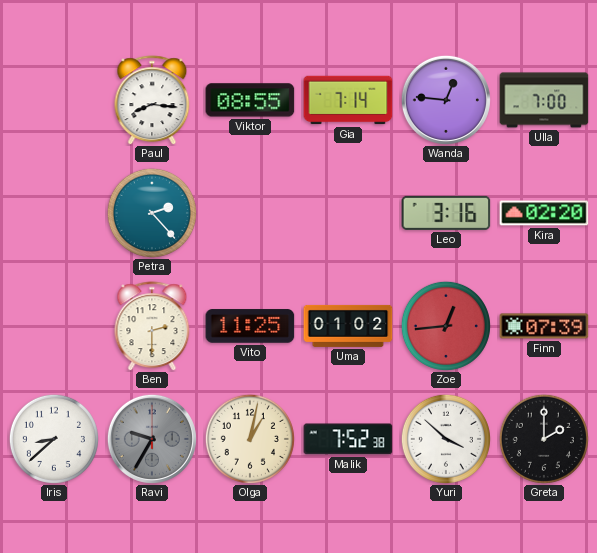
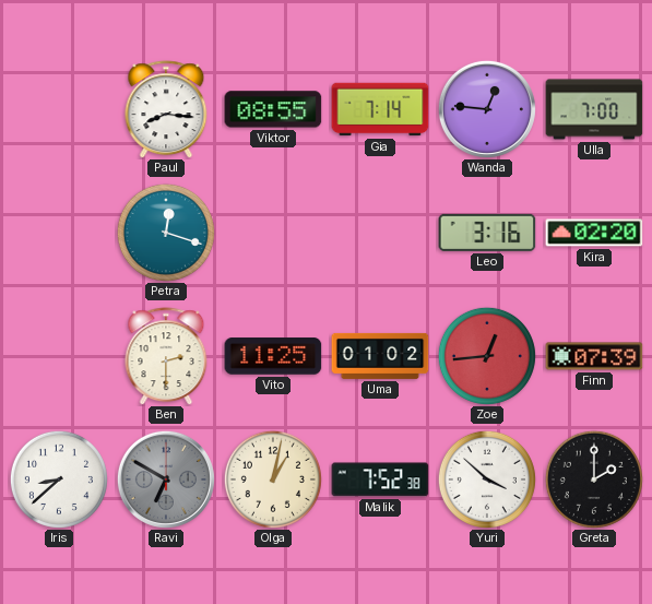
Petra: 2:23 -> 12:18
Ravi: 9:35 -> 6:50
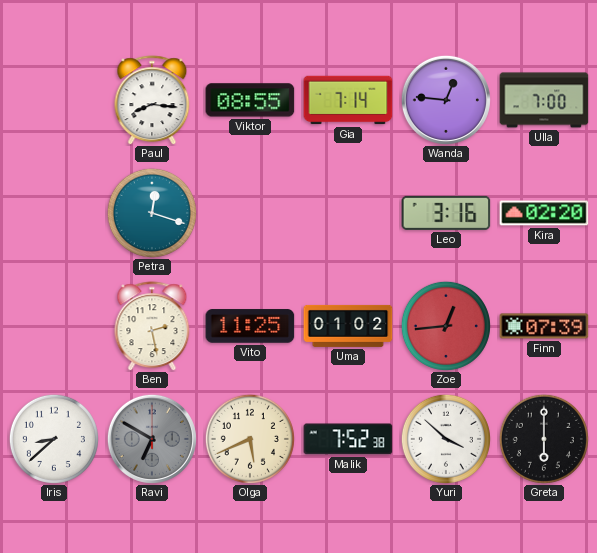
Ben: 2:30 -> 2:28
Olga: 1:02 -> 5:41
Greta: 2:00 -> 6:00
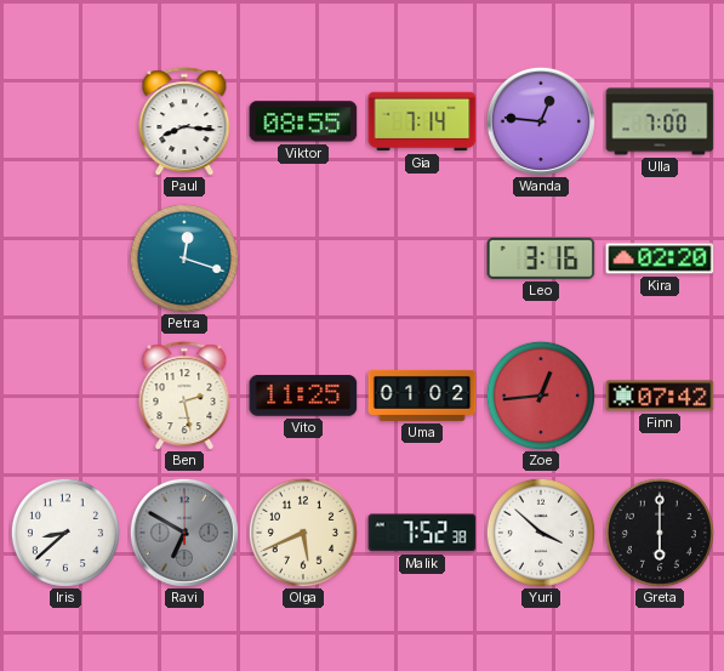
Finn: 07:39 -> 07:42
